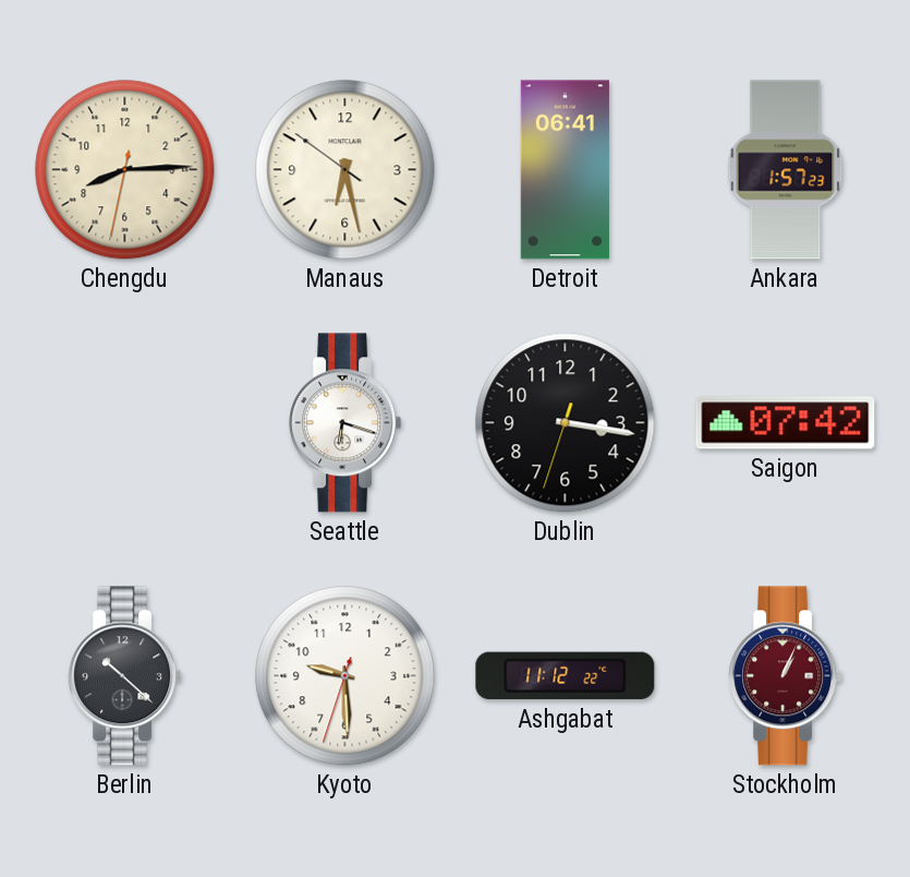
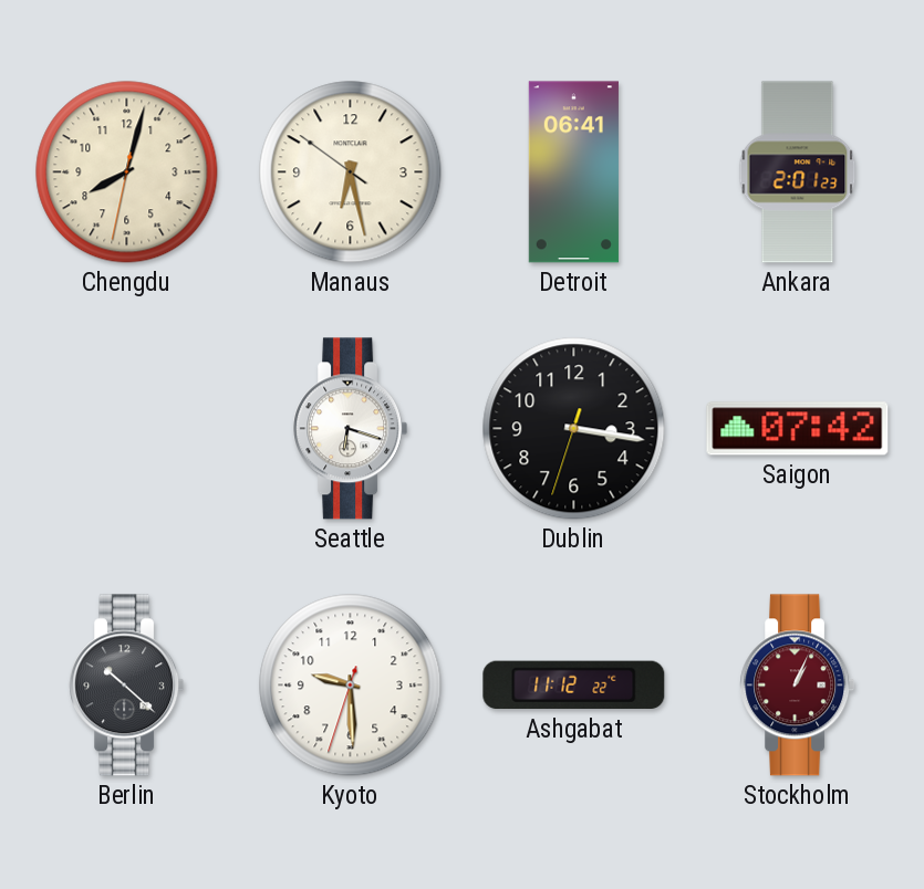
Chengdu: 8:14 -> 8:02
Ankara: 1:57 -> 2:01
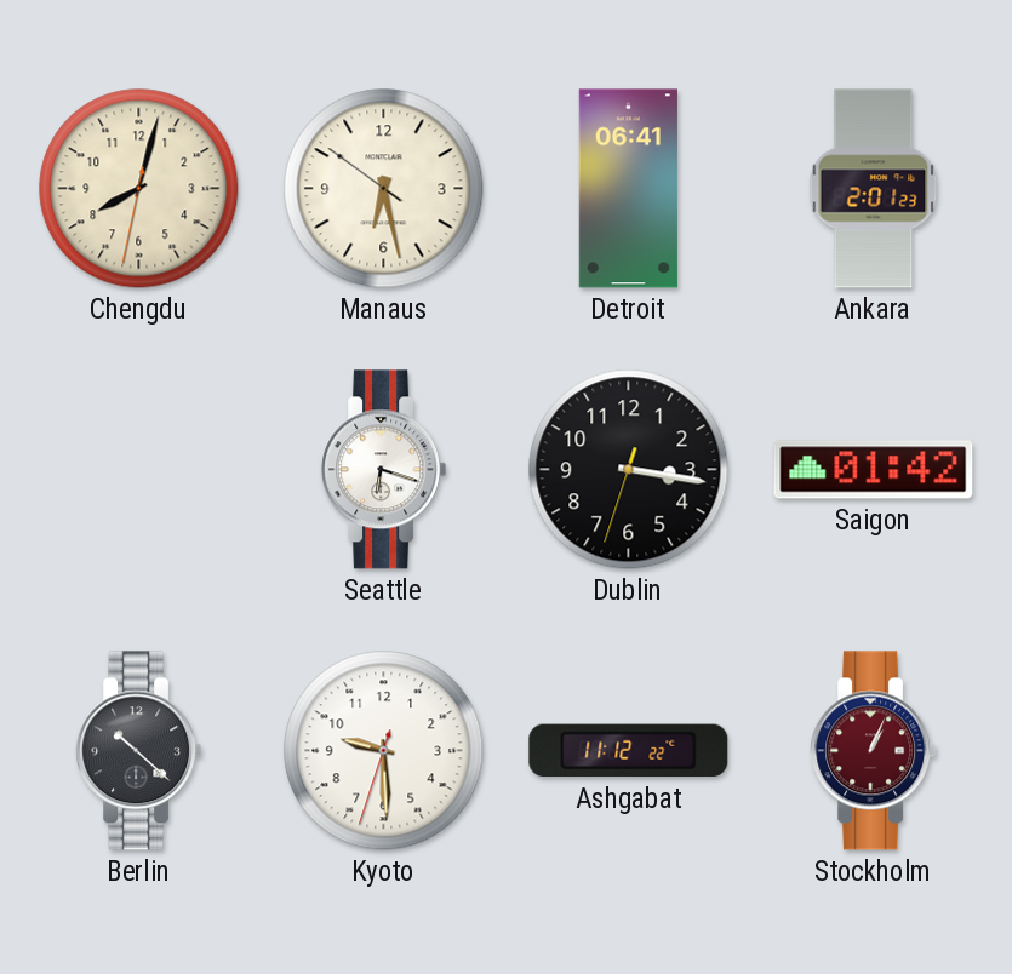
Saigon: 07:42 -> 01:42
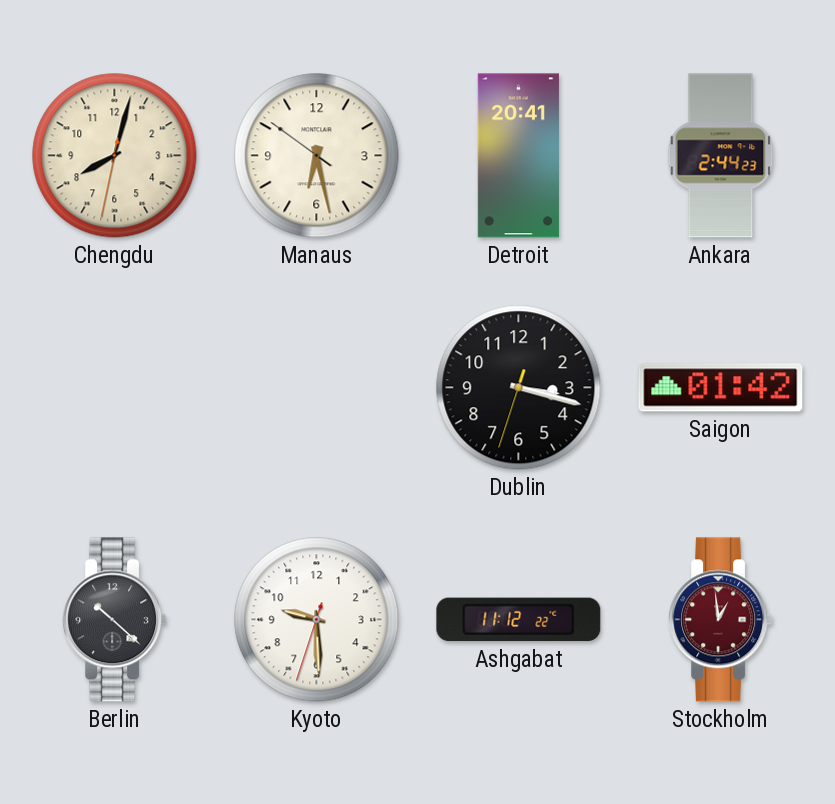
Detroit: 06:41 -> 20:41
Ankara: 2:01 -> 2:44
Seattle: 6:18 -> none
Dublin: 3:16 -> 3:17
Stockholm: 1:04 -> 12:59
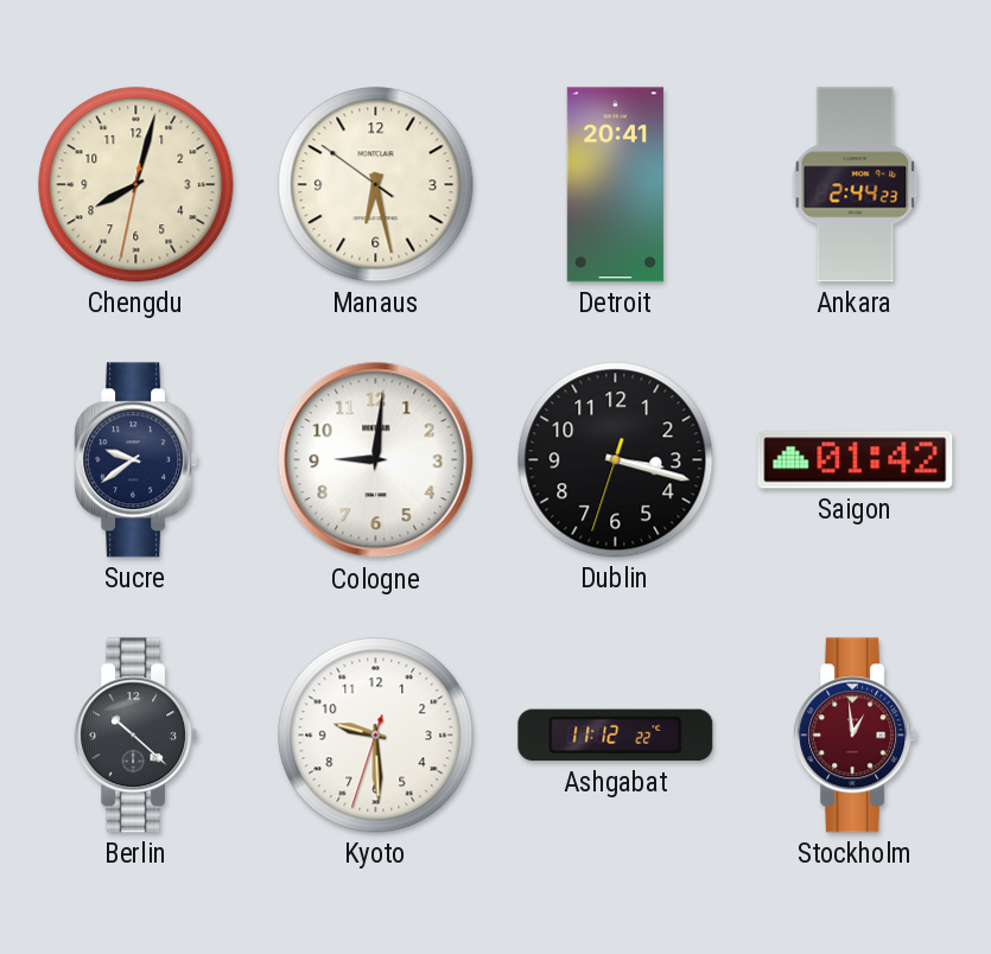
Sucre: none -> 9:39
Cologne: none -> 9:01
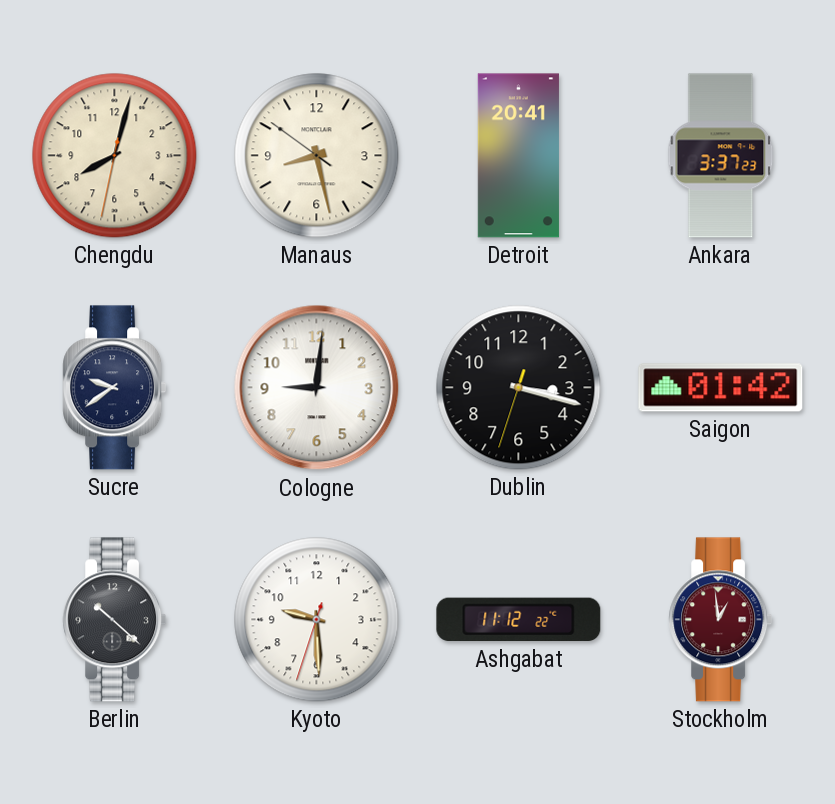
Manaus: 6:27 -> 8:27
Ankara: 2:44 -> 3:37
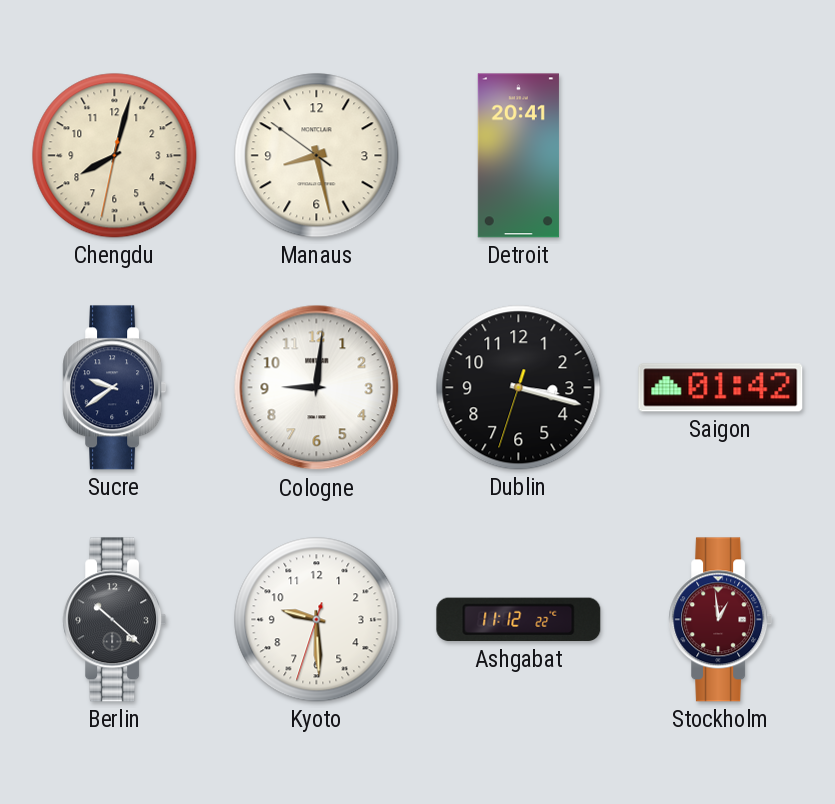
Ankara: 3:37 -> none
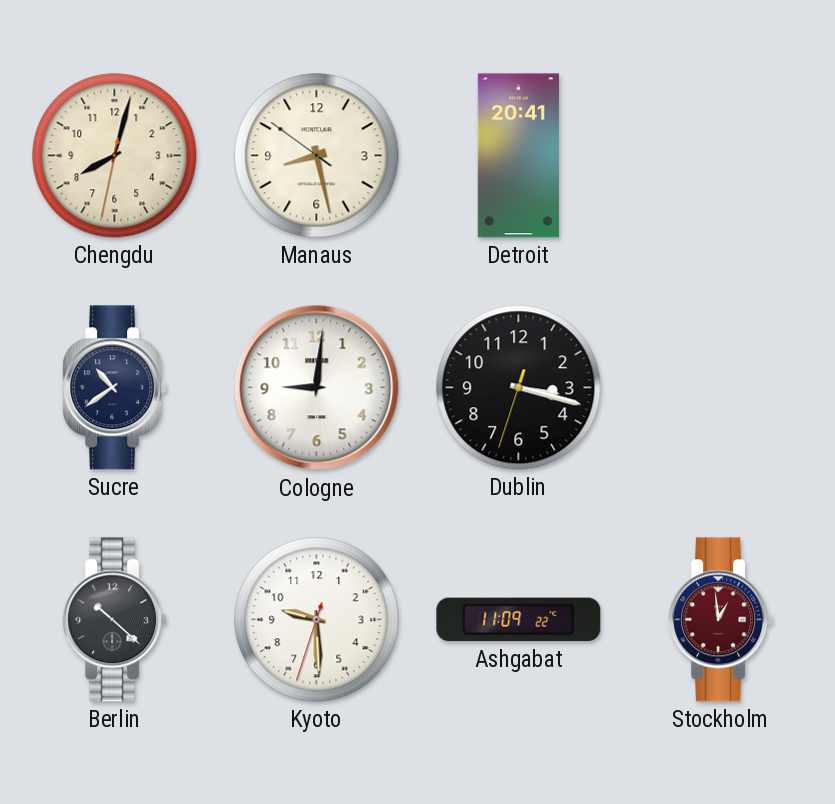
Sucre: 9:39 -> 10:39
Saigon: 01:42 -> none
Ashgabat: 11:12 -> 11:09
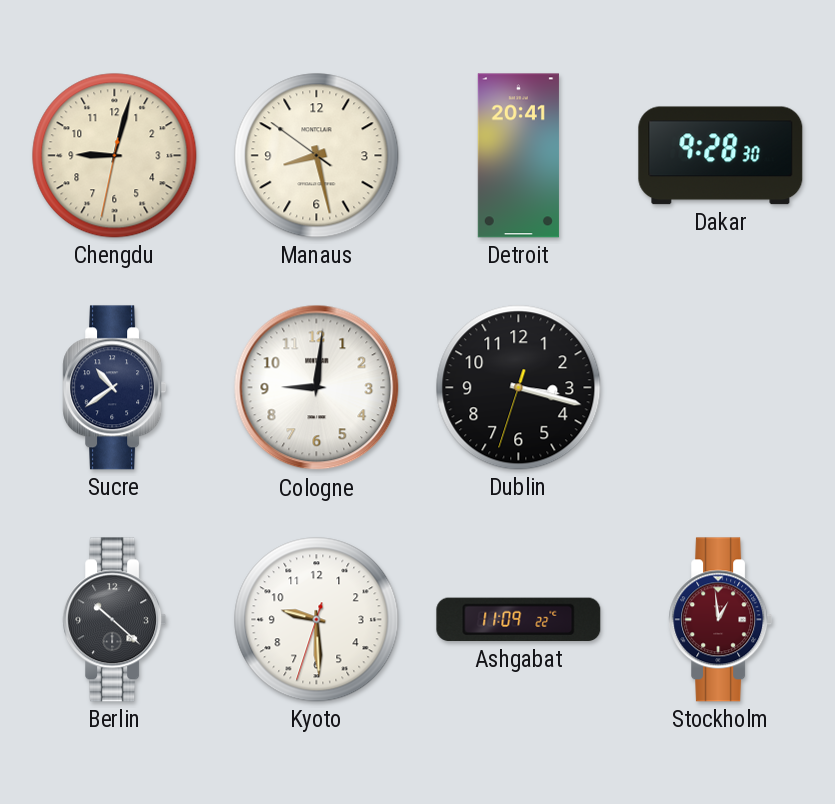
Chengdu: 8:02 -> 9:02
Dakar: none -> 9:28
